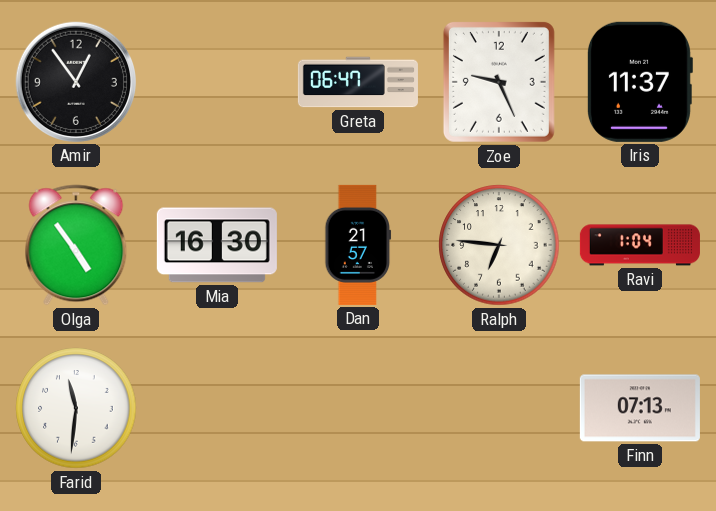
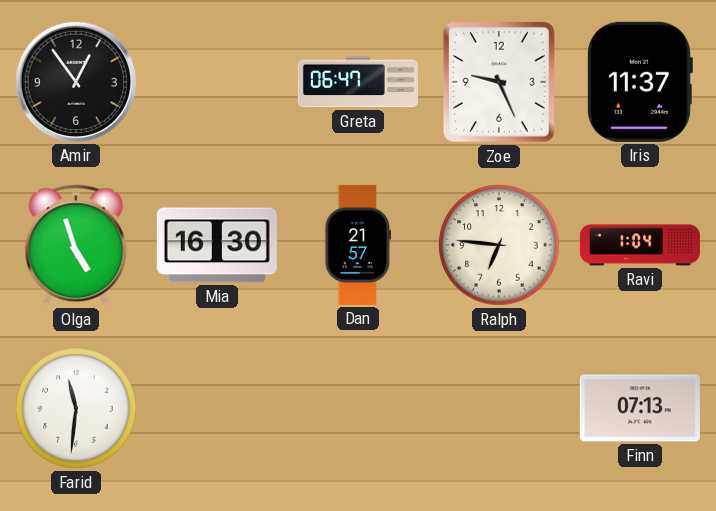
Olga: 4:54 -> 4:57
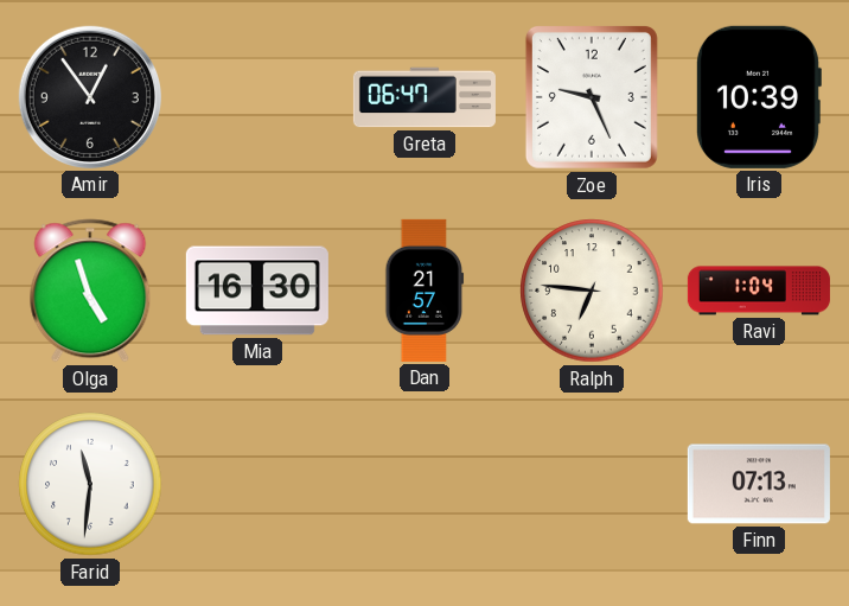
Iris: 11:37 -> 10:39
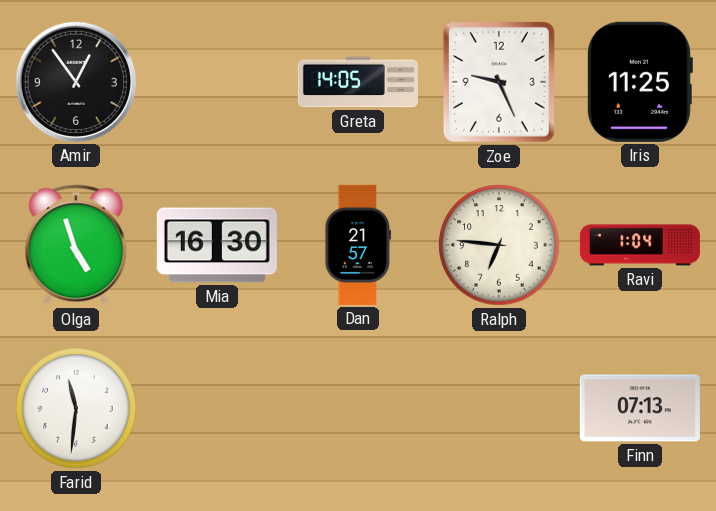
Greta: 06:47 -> 14:05
Iris: 10:39 -> 11:25
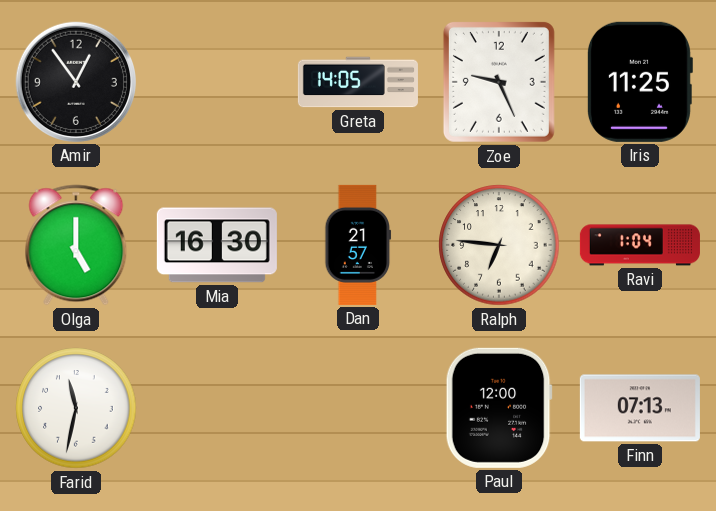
Olga: 4:57 -> 5:00
Farid: 11:31 -> 11:32
Paul: none -> 12:00
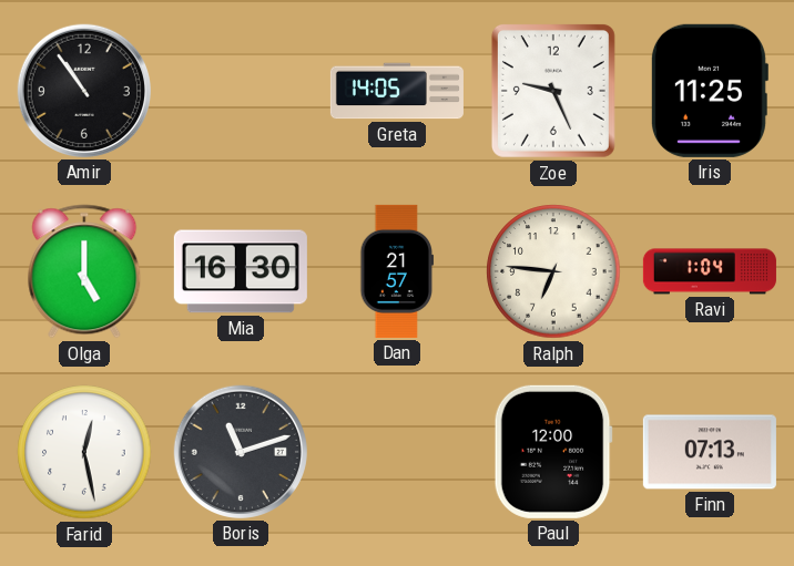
Amir: 12:54 -> 10:54
Farid: 11:32 -> 12:28
Boris: none -> 11:12
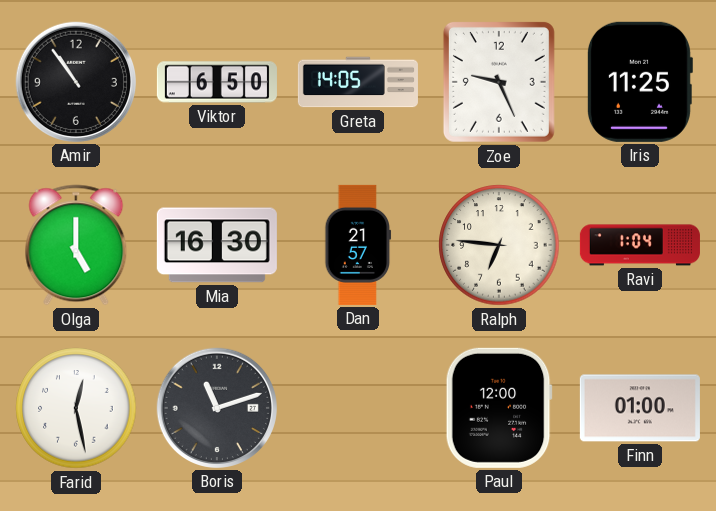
Viktor: none -> 6:50
Finn: 07:13 -> 01:00
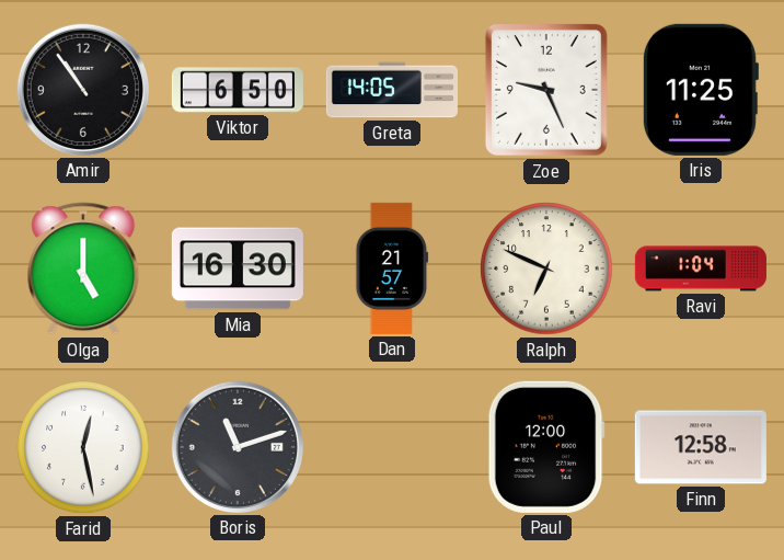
Ralph: 6:46 -> 6:49
Finn: 01:00 -> 12:58
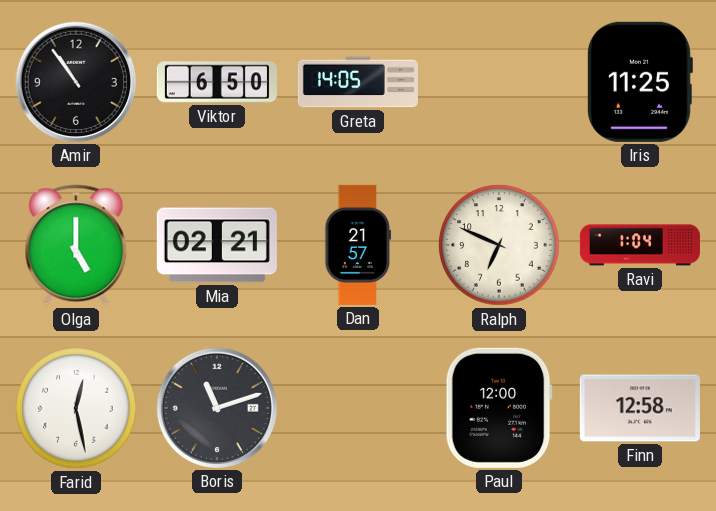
Zoe: 9:26 -> none
Mia: 16:30 -> 02:21
